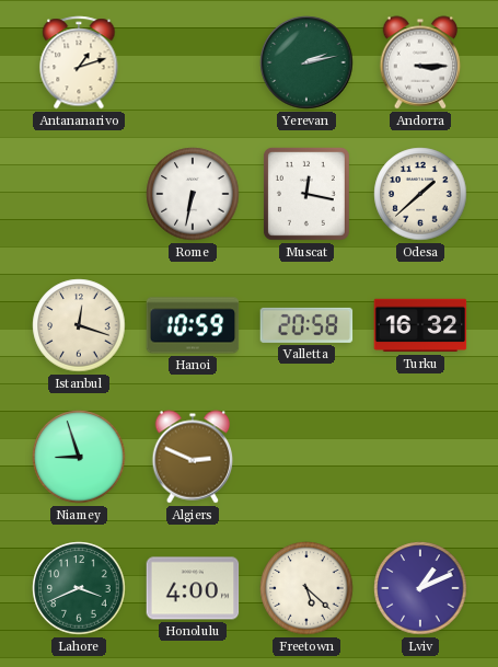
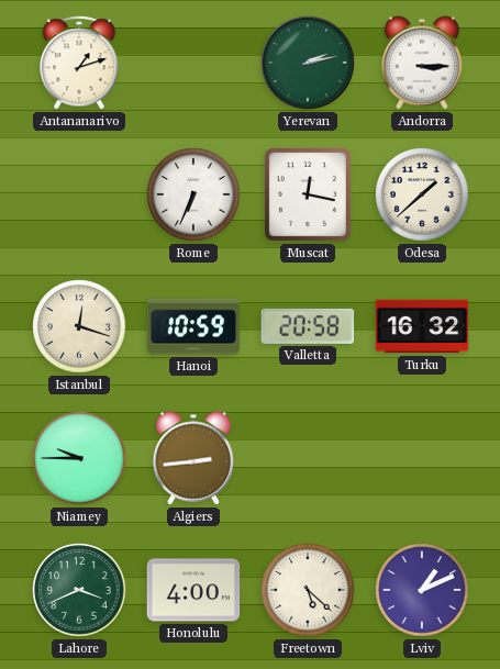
Rome: 6:32 -> 6:34
Niamey: 8:57 -> 9:45
Algiers: 2:49 -> 2:44
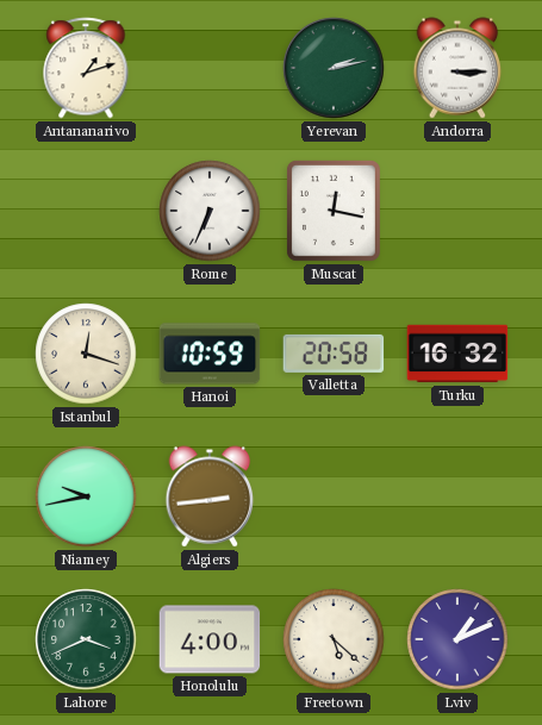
Odesa: 1:38 -> none
Niamey: 9:45 -> 9:43
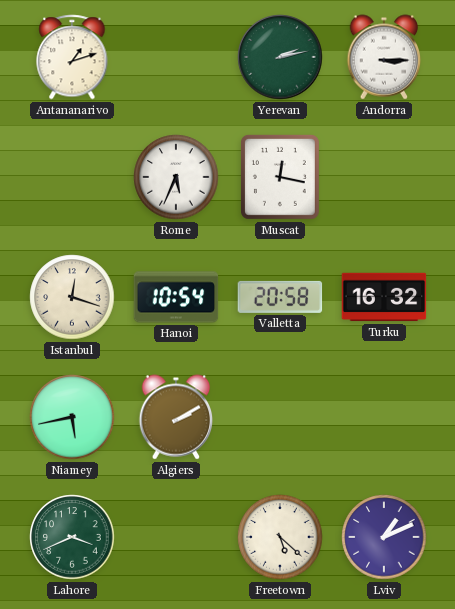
Rome: 6:34 -> 5:34
Hanoi: 10:59 -> 10:54
Niamey: 9:43 -> 5:43
Algiers: 2:44 -> 2:10
Honolulu: 4:00 -> none
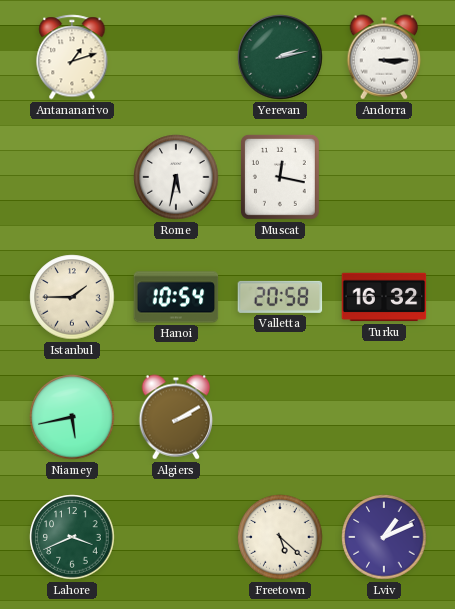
Rome: 5:34 -> 5:32
Istanbul: 12:18 -> 1:45
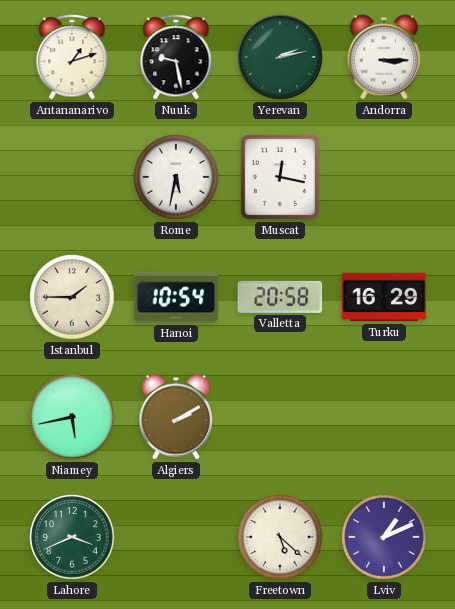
Nuuk: none -> 9:28
Turku: 16:32 -> 16:29
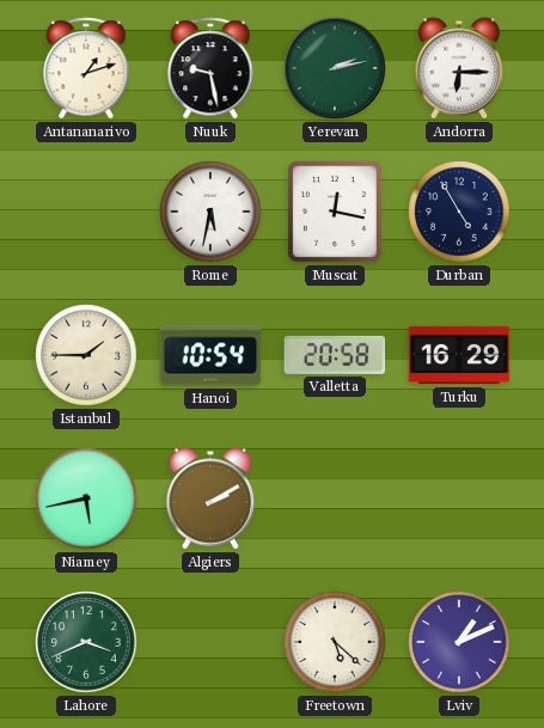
Andorra: 3:15 -> 6:15
Durban: none -> 4:55
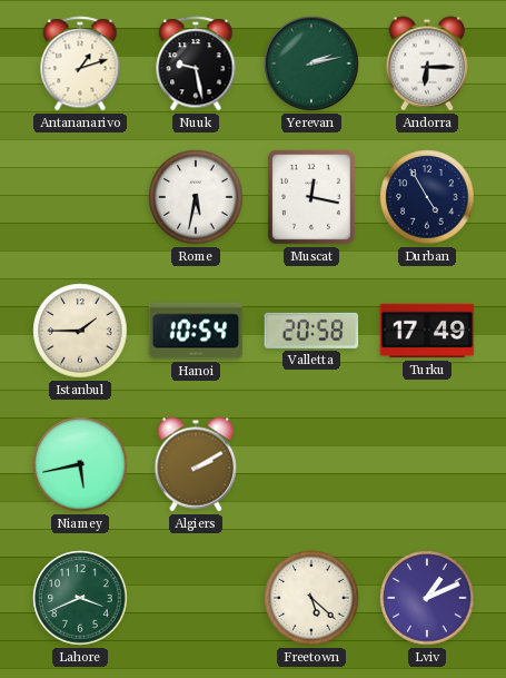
Turku: 16:29 -> 17:49
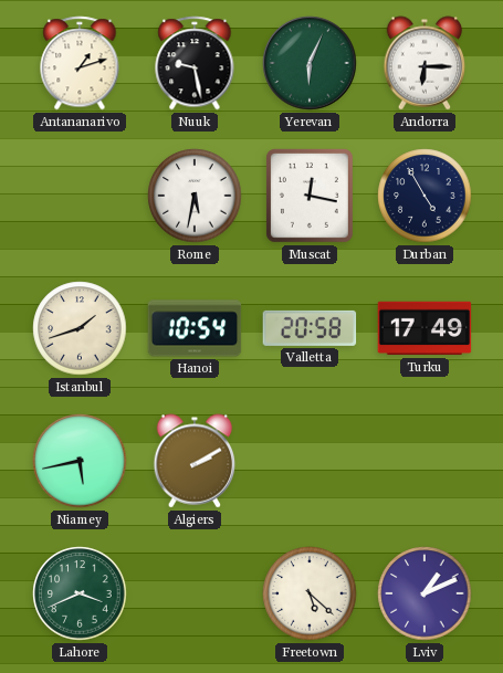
Yerevan: 2:13 -> 6:04
Istanbul: 1:45 -> 1:42
